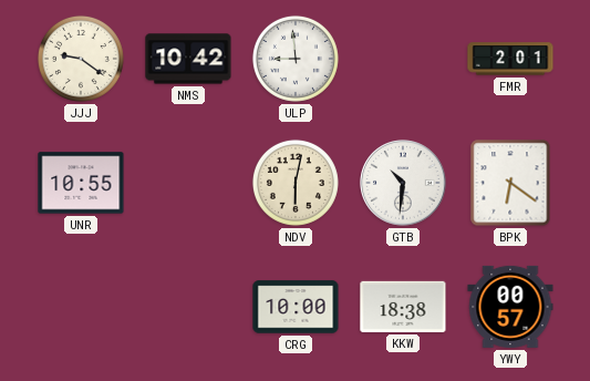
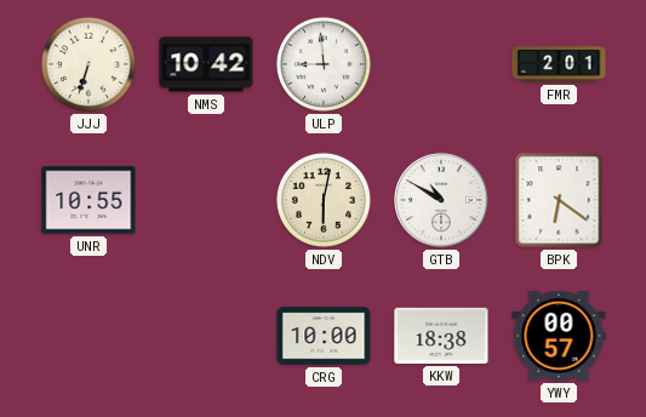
JJJ: 9:21 -> 6:33
GTB: 10:31 -> 10:50
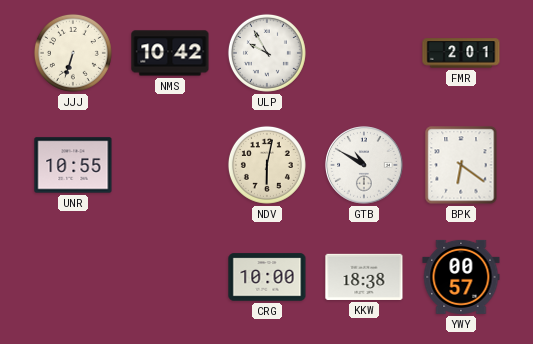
ULP: 8:59 -> 9:55
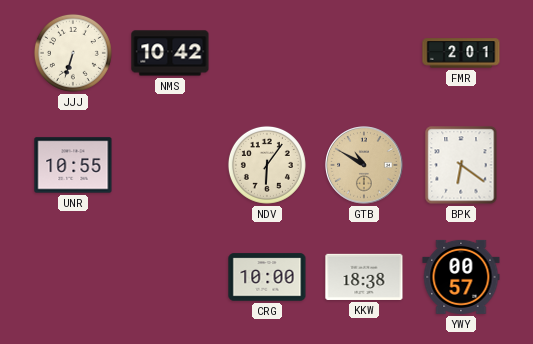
ULP: 9:55 -> none
NDV: 6:02 -> 6:06
GTB dial: white -> champagne
